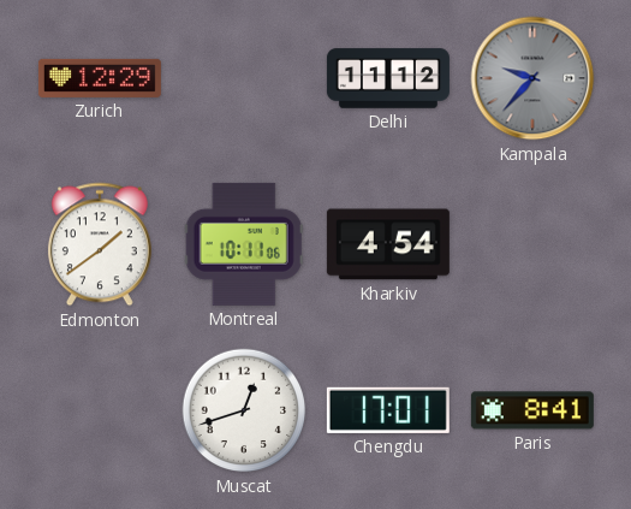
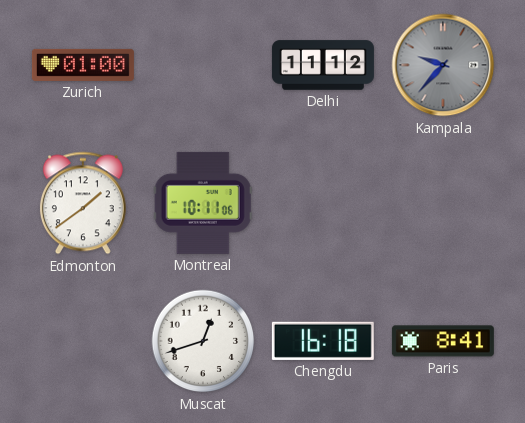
Zurich: 12:29 -> 01:00
Kharkiv: 4:54 -> none
Chengdu: 17:01 -> 16:18
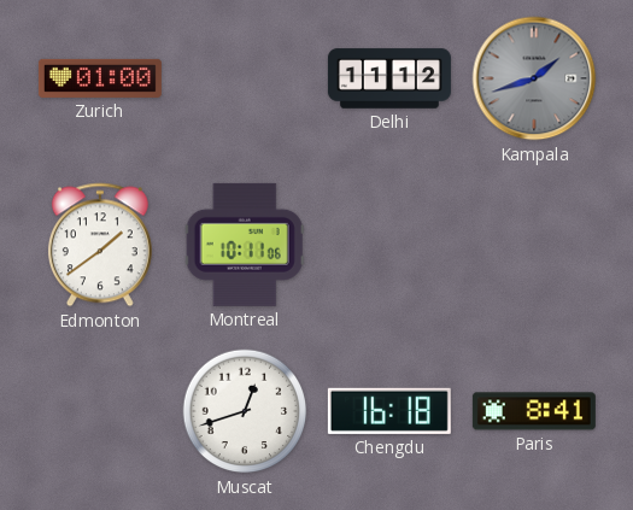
Kampala: 9:37 -> 1:42
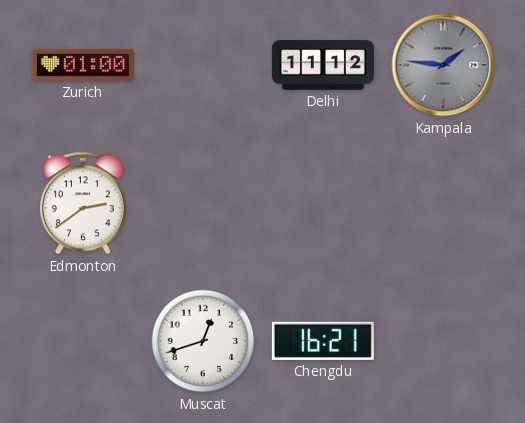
Kampala: 1:42 -> 1:46
Edmonton: 1:39 -> 2:39
Montreal: 10:11 -> none
Chengdu: 16:18 -> 16:21
Paris: 8:41 -> none
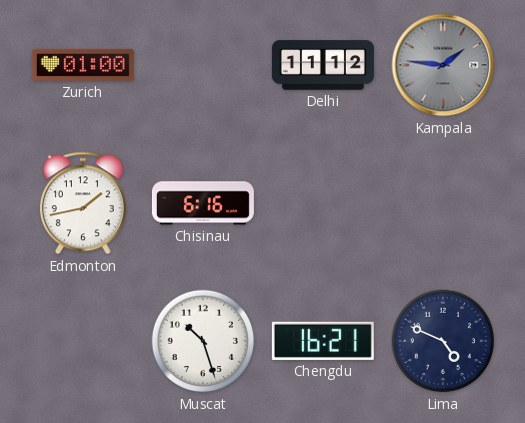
Edmonton: 2:39 -> 1:43
Chisinau: none -> 6:16
Muscat: 12:42 -> 10:27
Lima: none -> 4:49
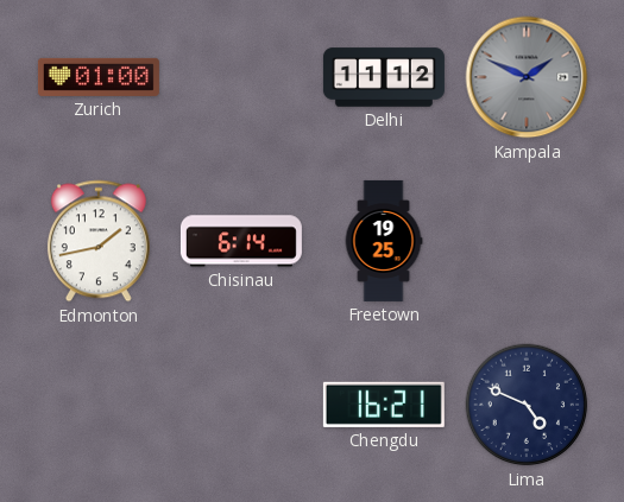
Kampala: 1:46 -> 1:49
Chisinau: 6:16 -> 6:14
Freetown: none -> 19:25
Muscat: 10:27 -> none
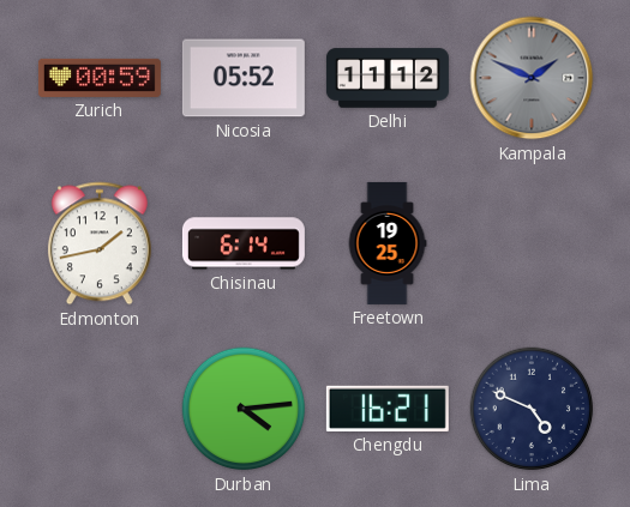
Zurich: 01:00 -> 00:59
Nicosia: none -> 05:52
Durban: none -> 4:14
